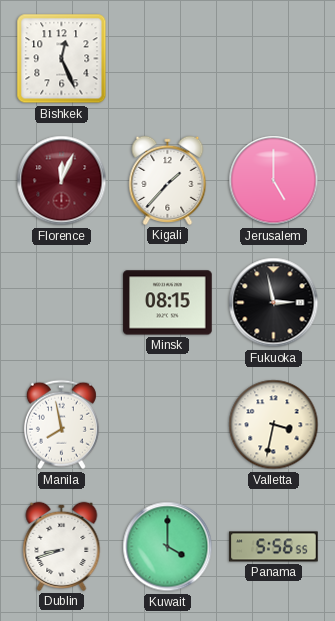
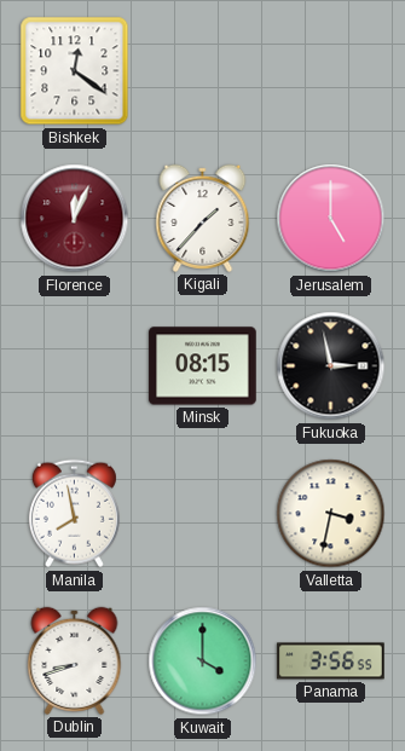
Bishkek: 12:26 -> 12:21
Panama: 5:56 -> 3:56
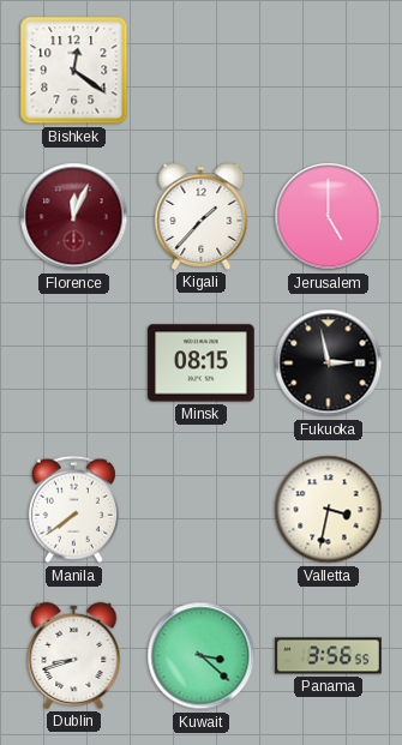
Manila: 7:58 -> 7:39
Kuwait: 4:00 -> 3:22
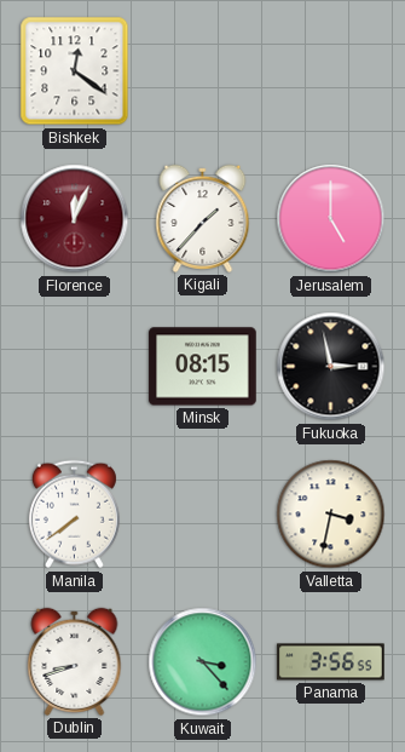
Kuwait: 3:22 -> 3:23
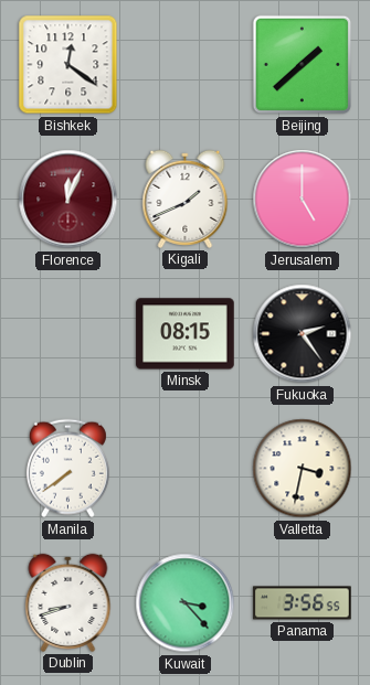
Beijing: none -> 1:38
Kigali: 1:37 -> 1:41
Fukuoka: 2:58 -> 2:24
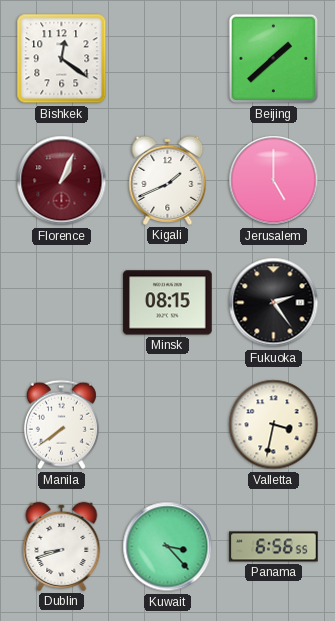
Florence: 12:04 -> 1:04
Panama: 3:56 -> 6:56
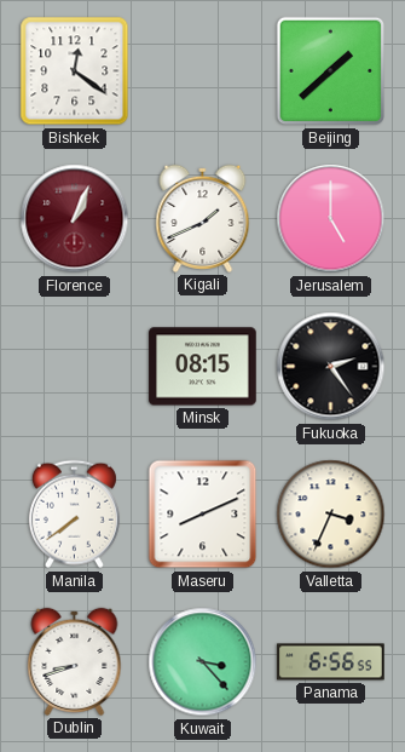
Maseru: none -> 8:11
Valletta: 3:32 -> 3:34
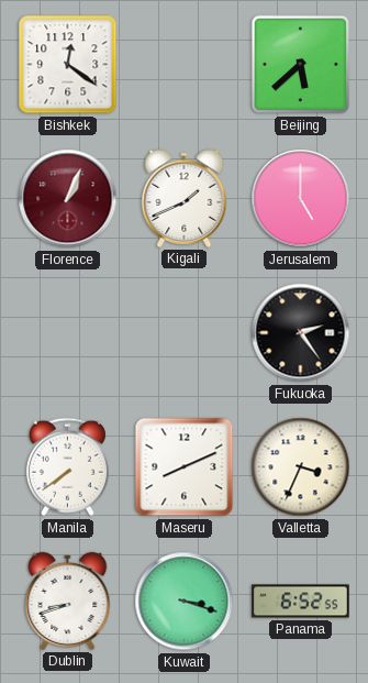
Beijing: 1:38 -> 5:38
Minsk: 08:15 -> none
Kuwait: 3:23 -> 3:18
Panama: 6:56 -> 6:52
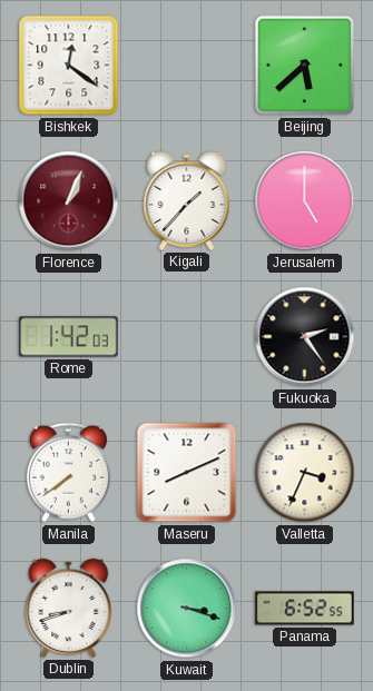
Kigali: 1:41 -> 1:37
Rome: none -> 1:42
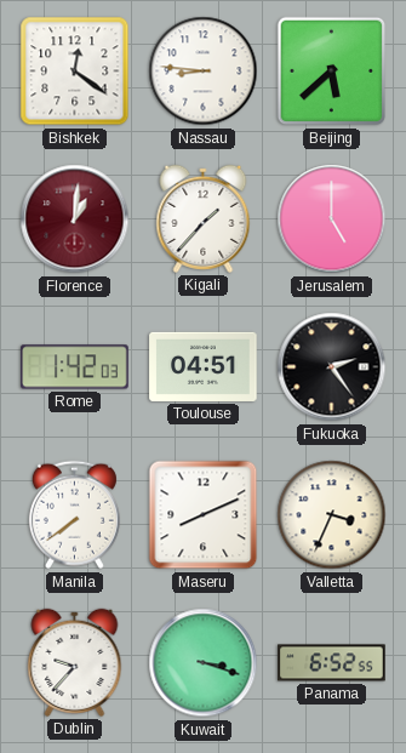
Nassau: none -> 8:46
Florence: 1:04 -> 1:01
Toulouse: none -> 04:51
Dublin: 8:42 -> 9:37
